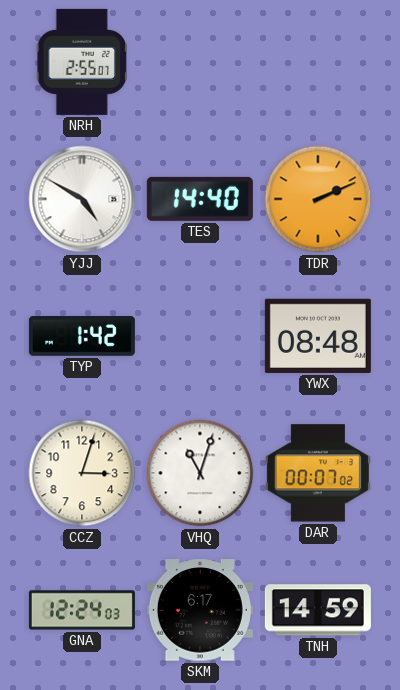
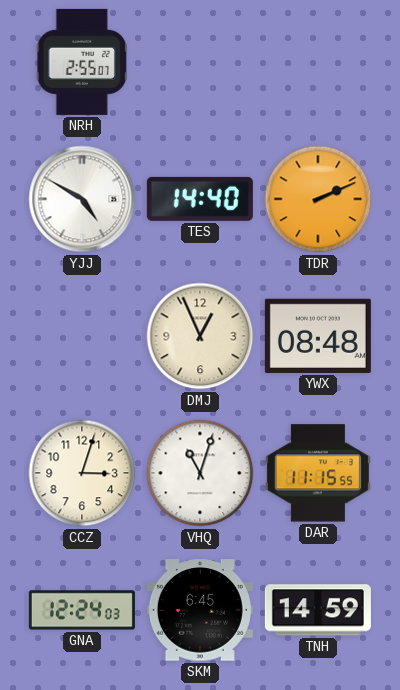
TYP: 1:42 -> none
DMJ: none -> 12:56
DAR: 00:07 -> 11:15
SKM: 6:17 -> 6:45
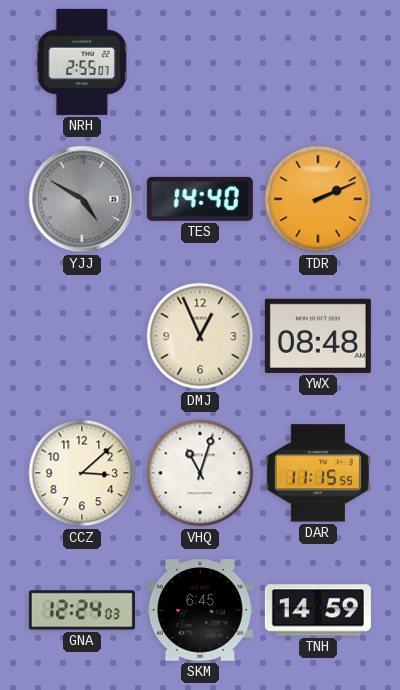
YJJ dial: white -> grey
CCZ: 3:03 -> 3:08
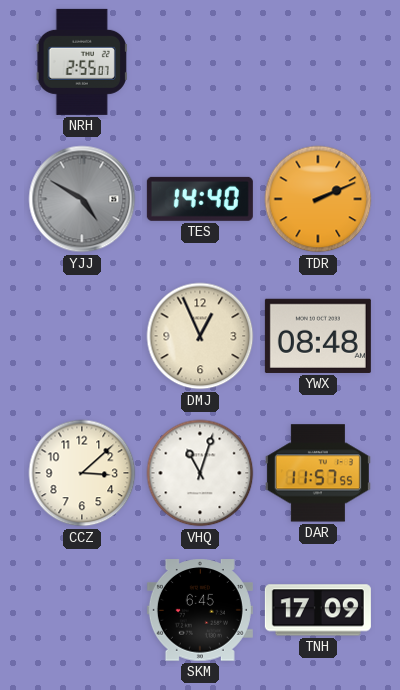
DAR: 11:15 -> 11:57
GNA: 12:24 -> none
TNH: 14:59 -> 17:09
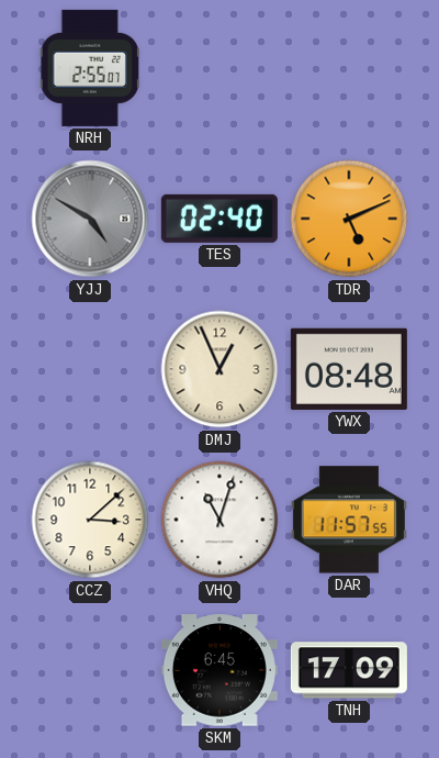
TES: 14:40 -> 02:40
TDR: 2:11 -> 5:11
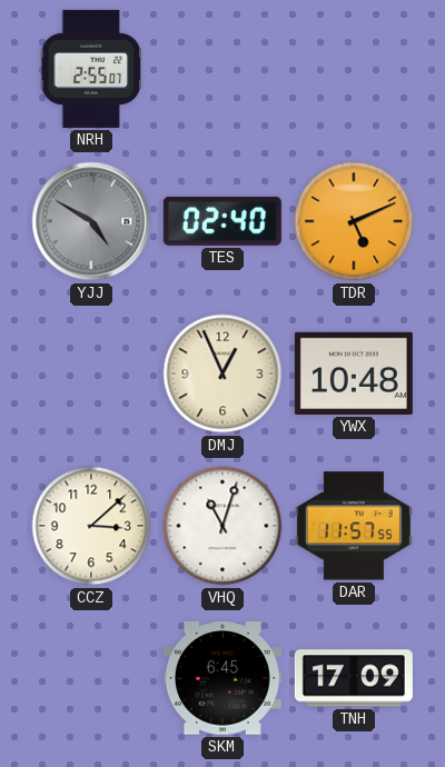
YWX: 08:48 -> 10:48
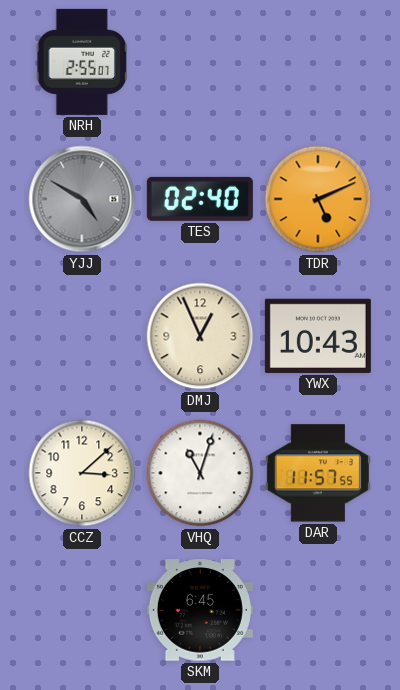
YWX: 10:48 -> 10:43
TNH: 17:09 -> none
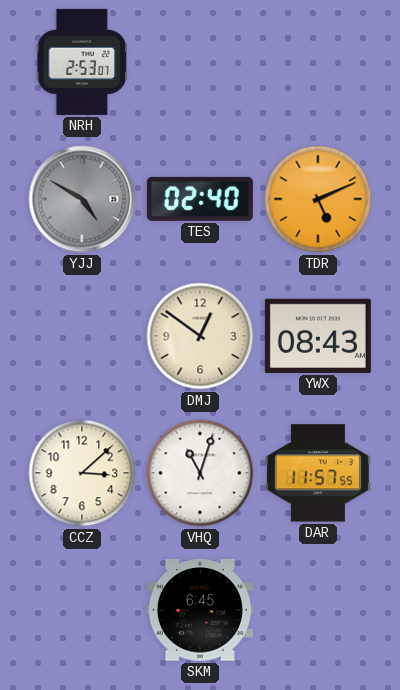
NRH: 2:55 -> 2:53
DMJ: 12:56 -> 12:51
YWX: 10:43 -> 08:43
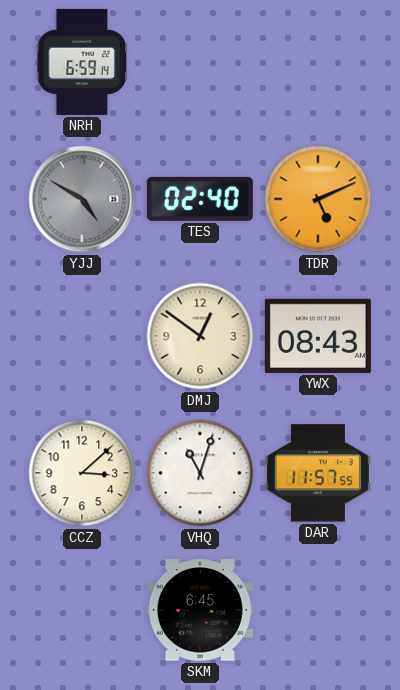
NRH: 2:53 -> 6:59
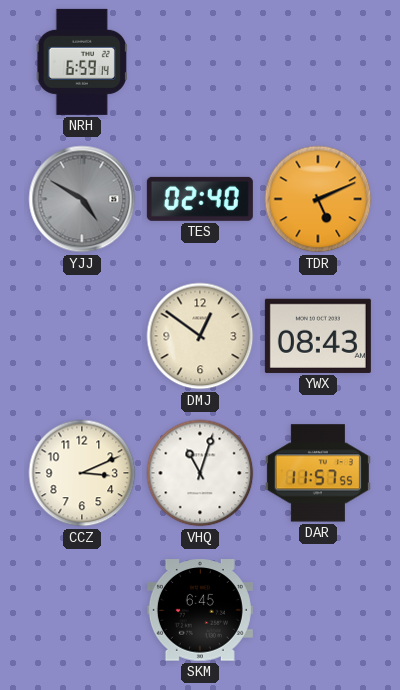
CCZ: 3:08 -> 3:11
